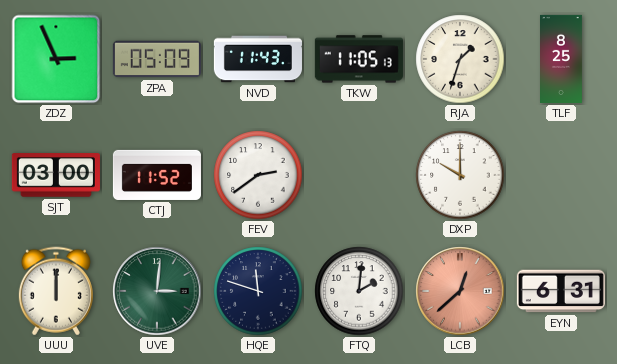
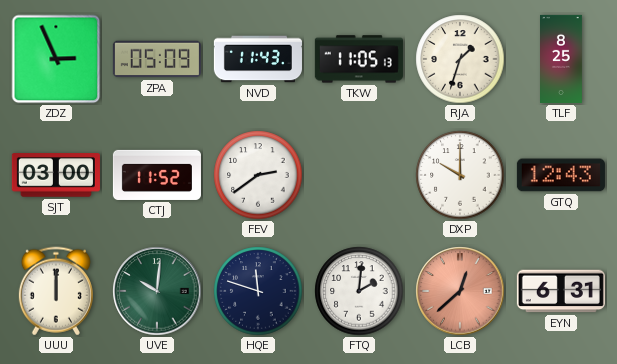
GTQ: none -> 12:43
UVE: 3:01 -> 10:01
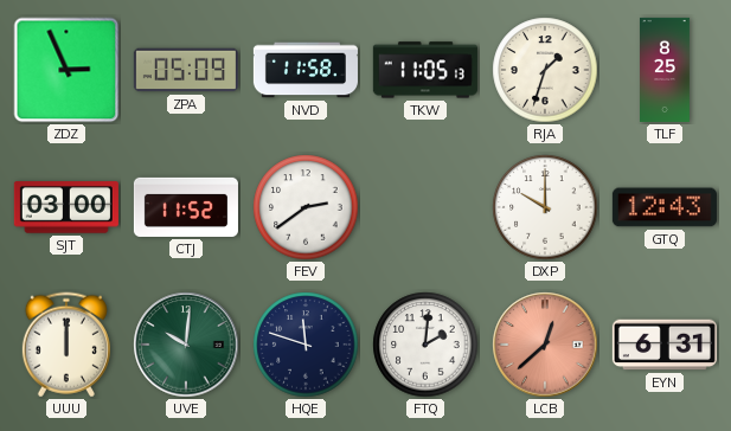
NVD: 11:43 -> 11:58
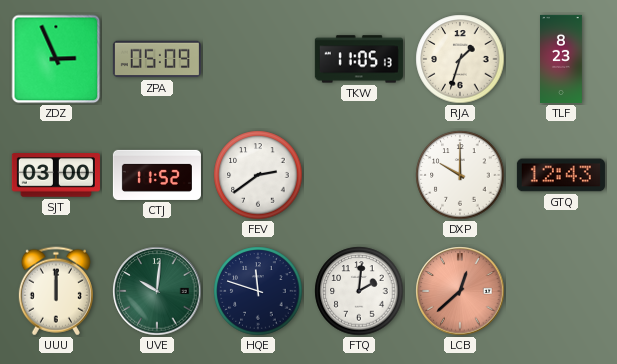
NVD: 11:58 -> none
TLF: 8:25 -> 8:23
EYN: 6:31 -> none
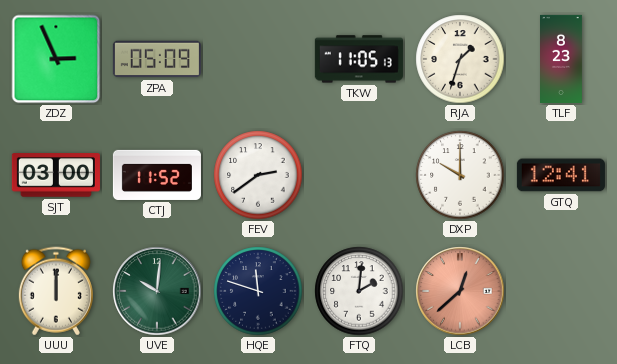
GTQ: 12:43 -> 12:41
